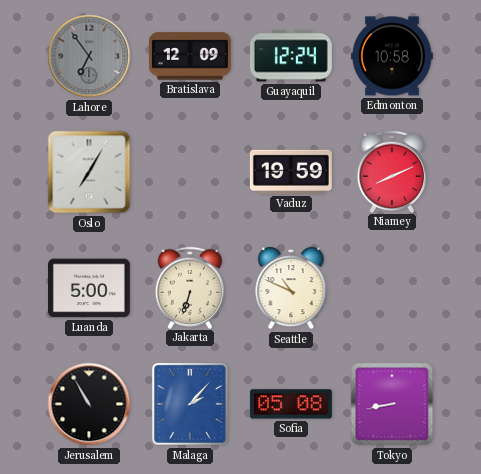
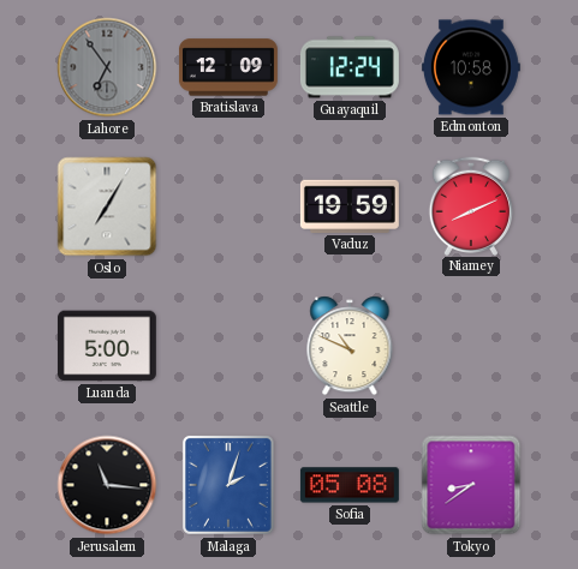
Jakarta: 6:33 -> none
Jerusalem: 10:55 -> 11:16
Malaga: 2:07 -> 2:03
Tokyo: 8:43 -> 8:39
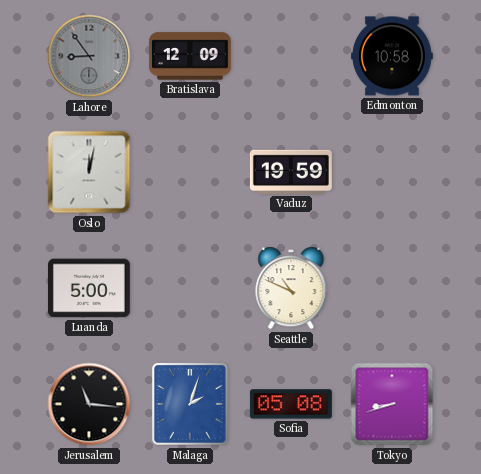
Lahore: 6:54 -> 8:54
Guayaquil: 12:24 -> none
Oslo: 7:05 -> 12:02
Niamey: 8:11 -> none
Tokyo: 8:39 -> 8:42
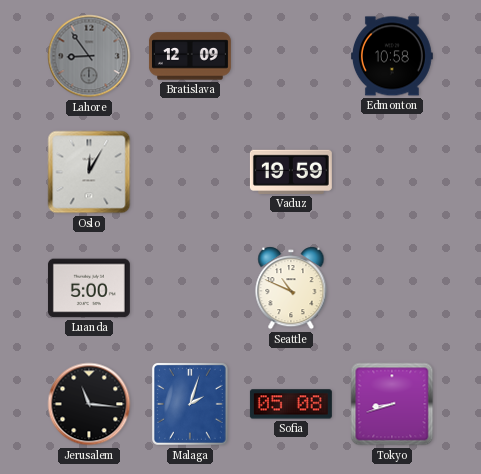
Oslo: 12:02 -> 12:05
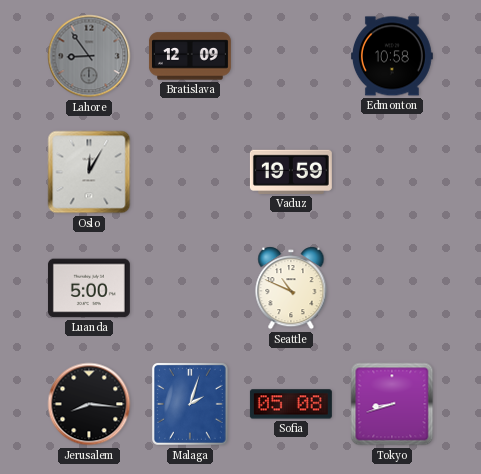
Jerusalem: 11:16 -> 8:16
